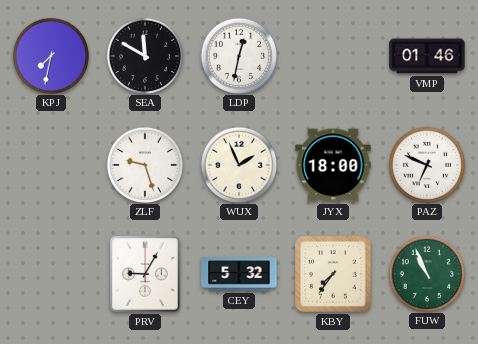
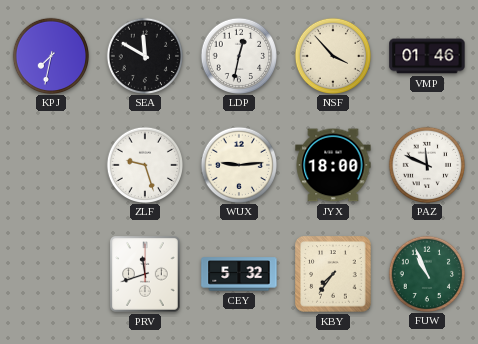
NSF: none -> 3:53
WUX: 1:56 -> 9:14
PAZ: 6:49 -> 11:49
PRV: 9:05 -> 11:42
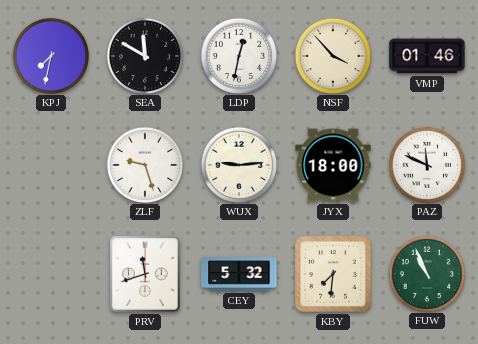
KBY: 7:36 -> 7:31
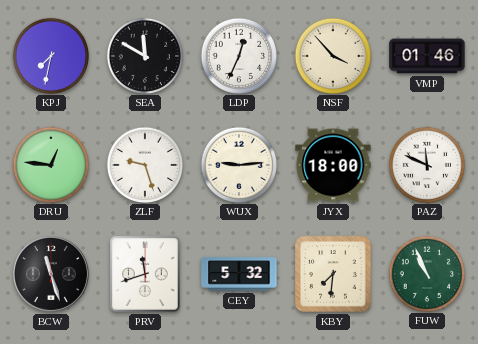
LDP: 12:32 -> 12:34
DRU: none -> 12:46
BCW: none -> 11:27
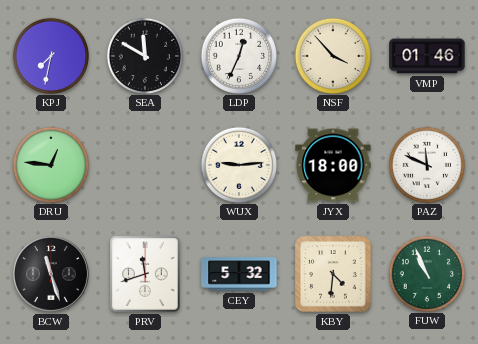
ZLF: 9:27 -> none
KBY: 7:31 -> 4:31
